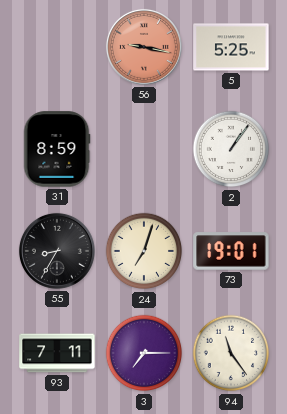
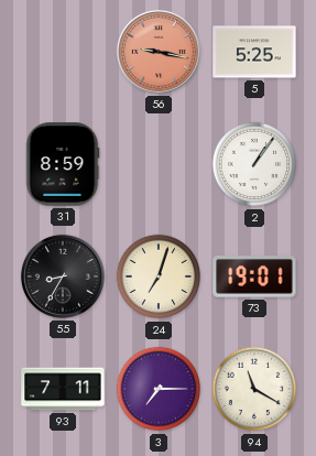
94: 11:24 -> 11:20
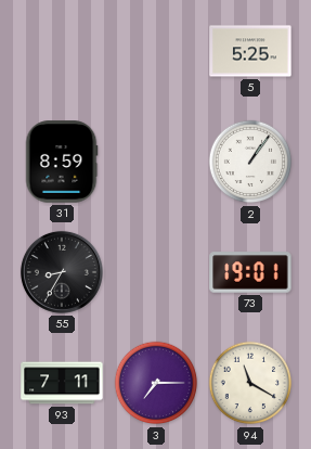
56: 9:17 -> none
24: 7:03 -> none
